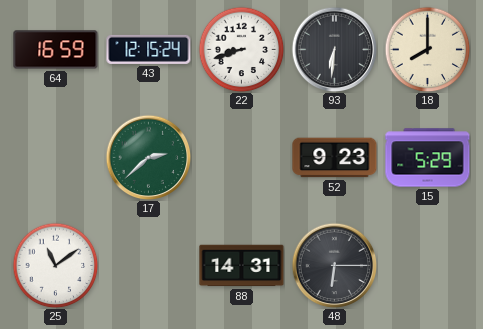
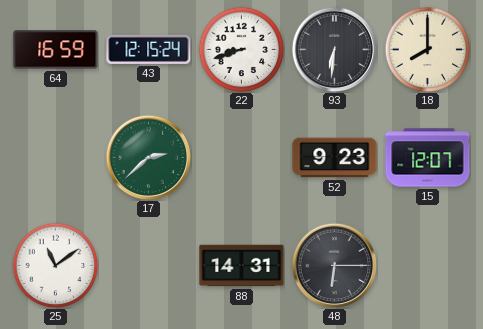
15: 5:29 -> 12:07
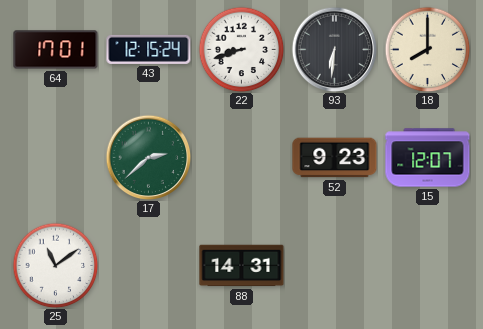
64: 16:59 -> 17:01
48: 6:15 -> none
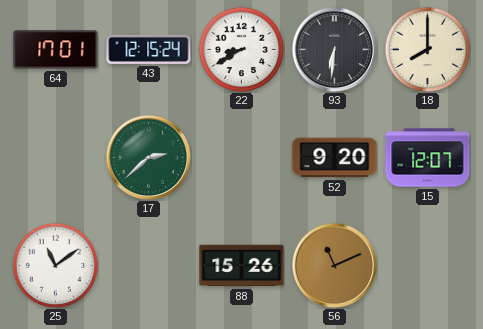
22: 8:42 -> 8:40
52: 9:23 -> 9:20
88: 14:31 -> 15:26
56: none -> 11:11
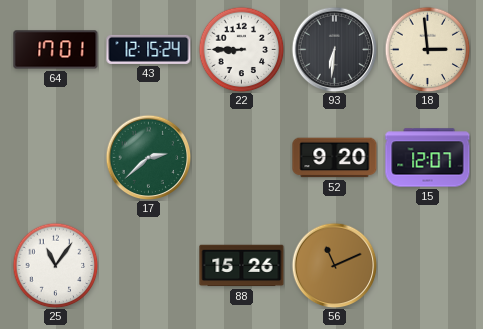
22: 8:40 -> 8:45
18: 8:00 -> 2:59
25: 11:09 -> 11:06
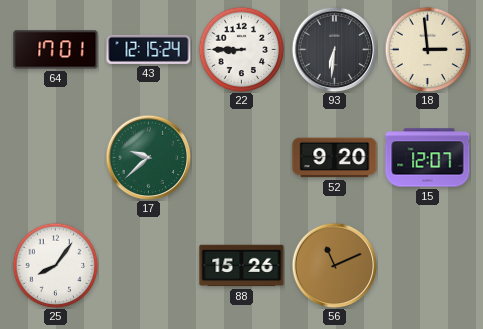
17: 2:38 -> 9:38
25: 11:06 -> 8:06
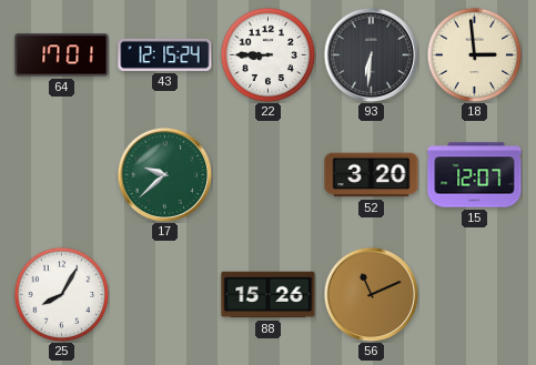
52: 9:20 -> 3:20
25: 8:06 -> 8:05
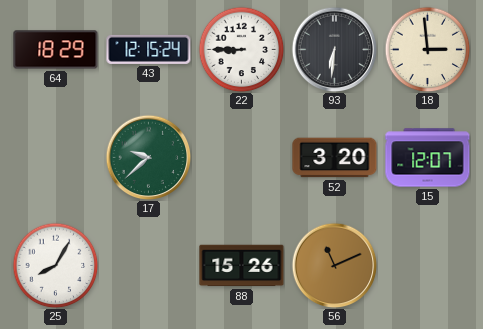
64: 17:01 -> 18:29
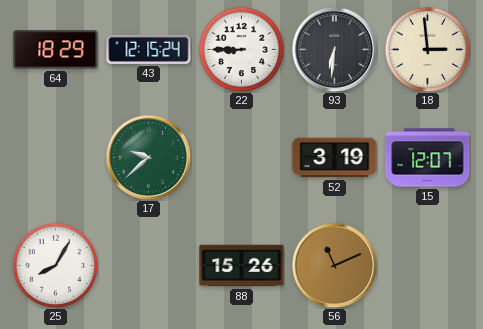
52: 3:20 -> 3:19
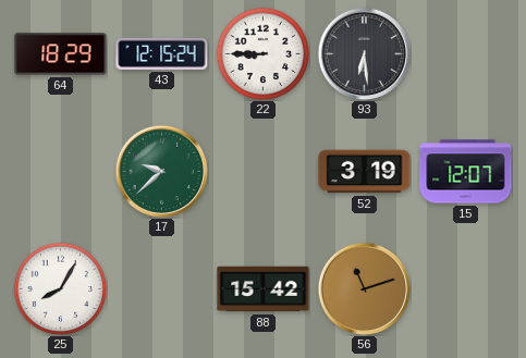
93: 6:31 -> 6:29
18: 2:59 -> none
88: 15:26 -> 15:42
56: 11:11 -> 11:12
